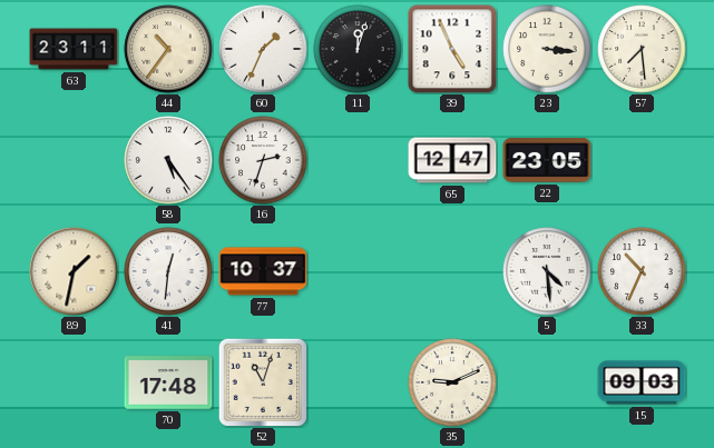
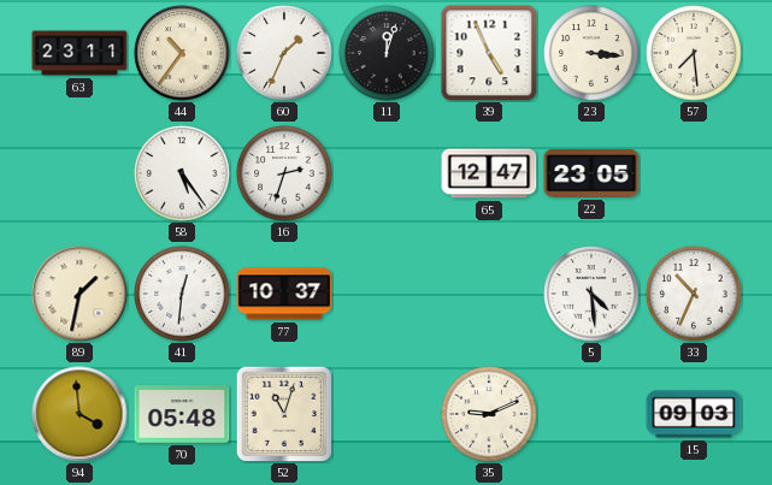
94: none -> 3:59
70: 17:48 -> 05:48
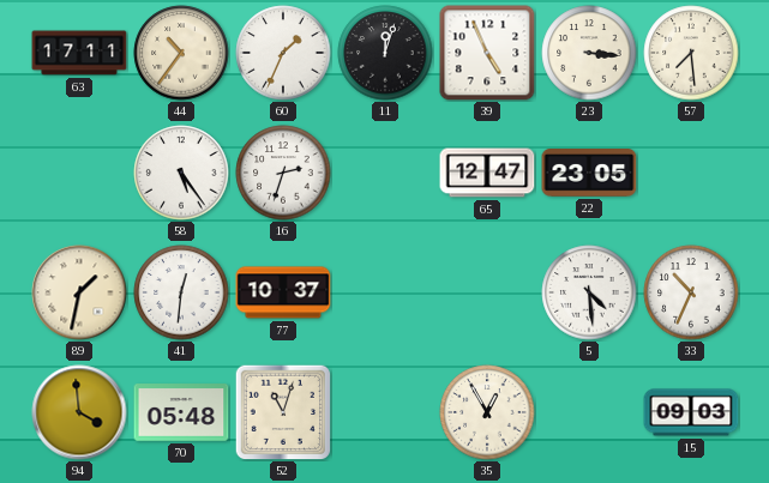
63: 23:11 -> 17:11
35: 9:11 -> 12:55
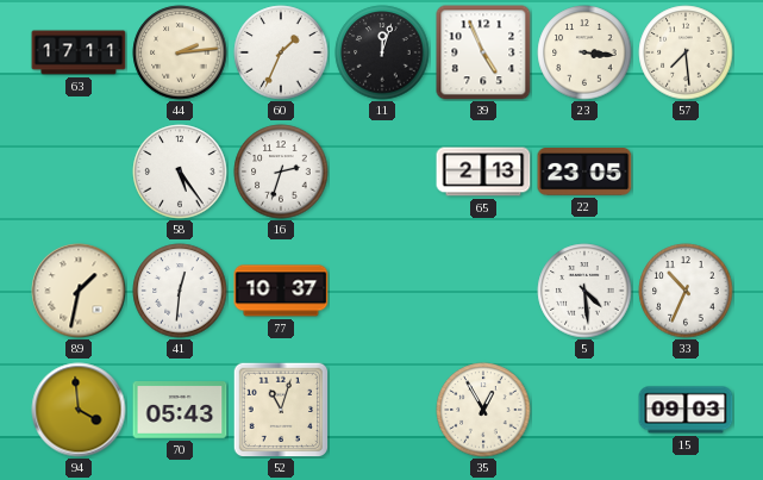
44: 10:36 -> 2:14
65: 12:47 -> 2:13
70: 05:48 -> 05:43
